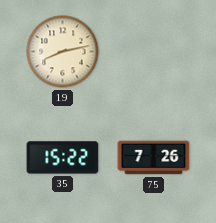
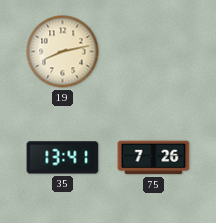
35: 15:22 -> 13:41
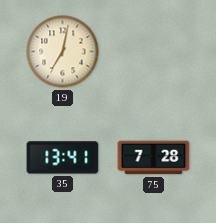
19: 8:13 -> 7:02
75: 7:26 -> 7:28
